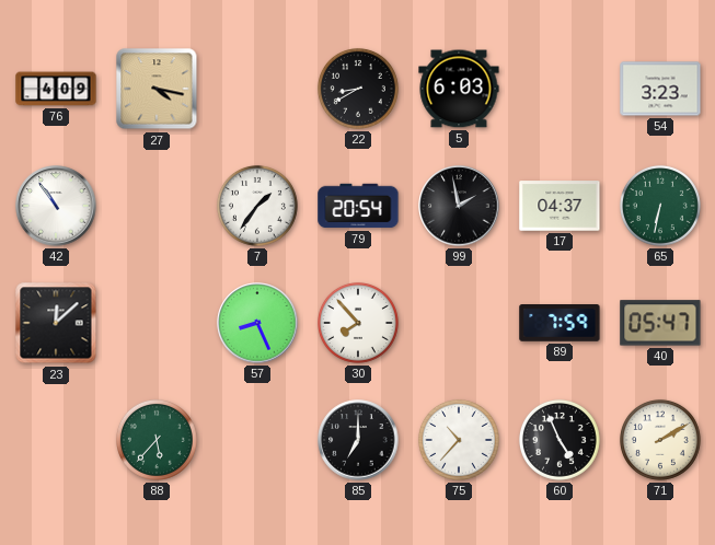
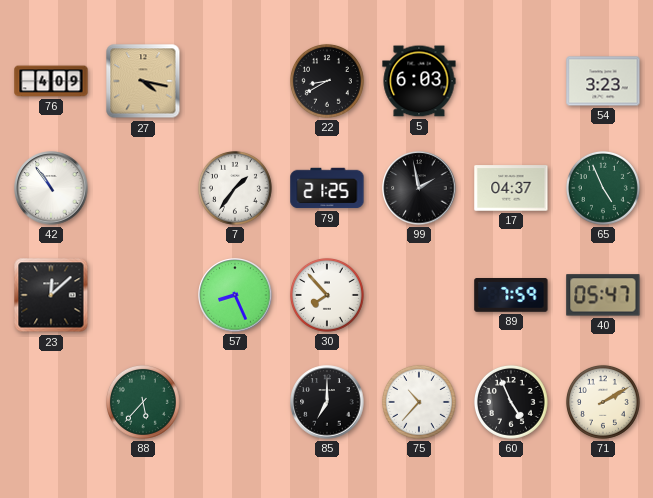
79: 20:54 -> 21:25
65: 6:32 -> 4:56
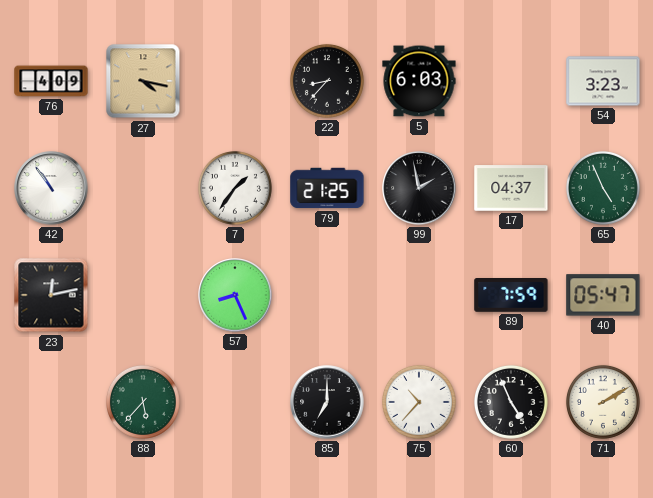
22: 8:40 -> 8:37
23: 12:08 -> 12:13
30: 7:53 -> none
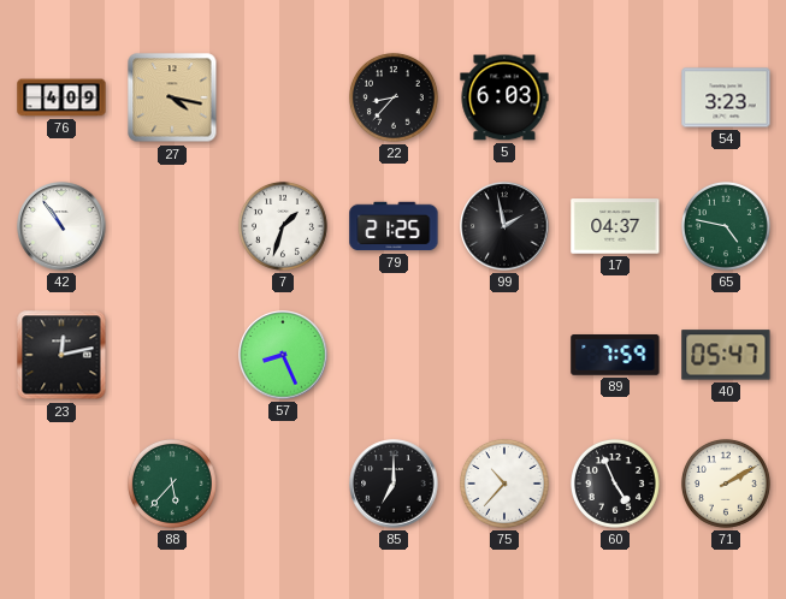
7: 1:36 -> 1:33
65: 4:56 -> 4:47
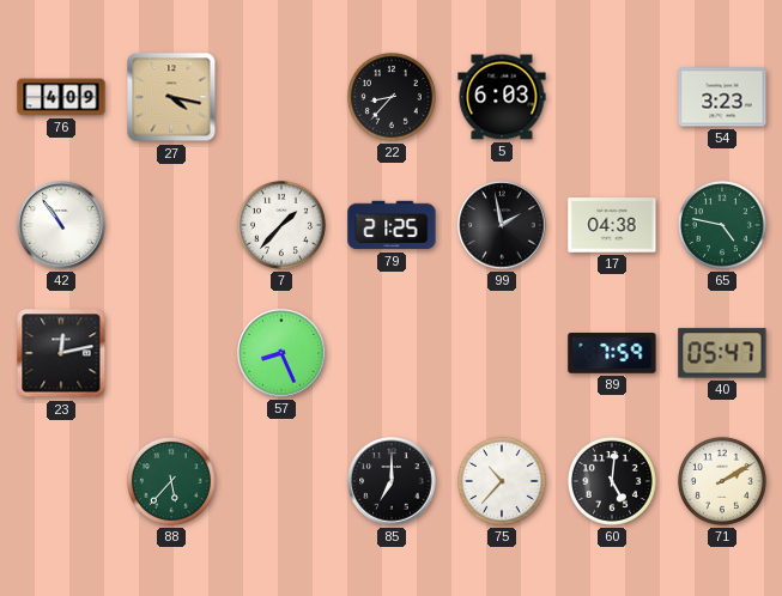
7: 1:33 -> 1:37
17: 04:37 -> 04:38
60: 4:56 -> 5:01
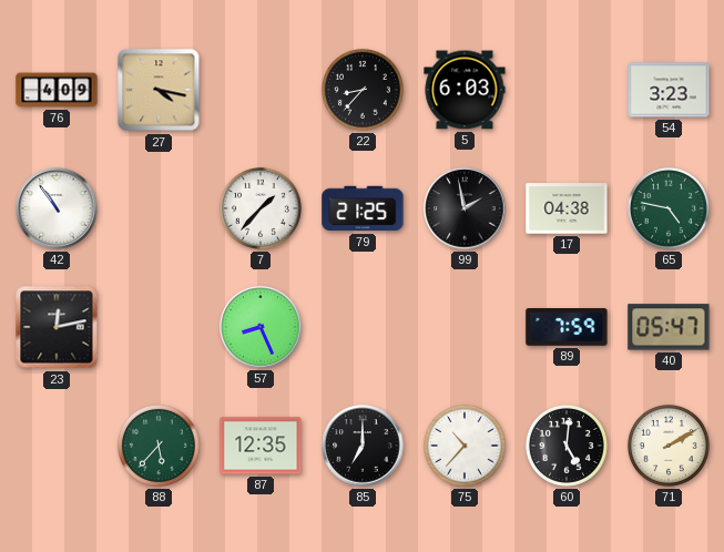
87: none -> 12:35
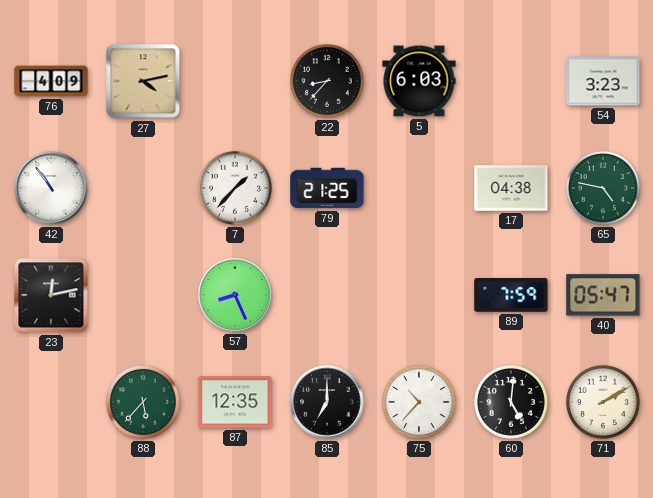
27: 4:17 -> 4:13
99: 1:58 -> none
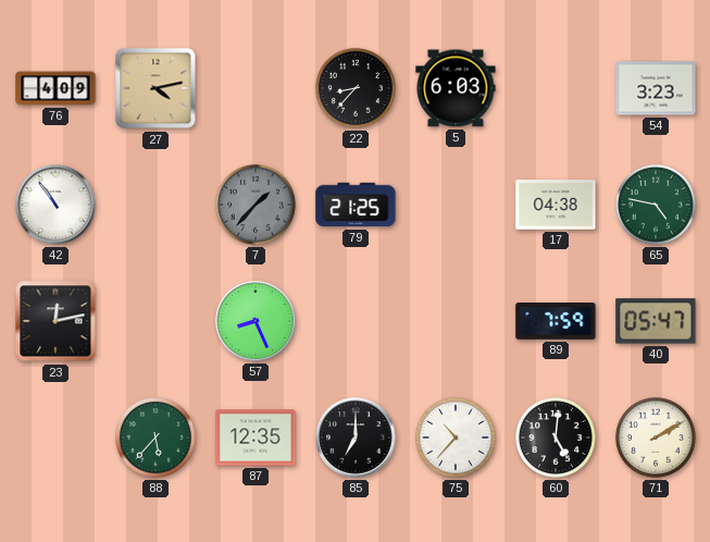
7 dial: white -> grey
